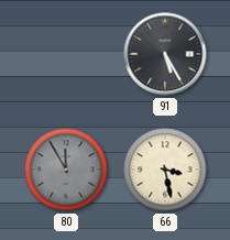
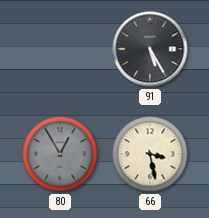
80: 11:55 -> 12:55
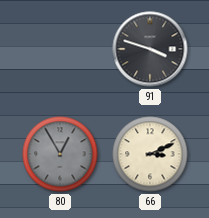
91: 5:25 -> 3:48
66: 3:28 -> 3:11
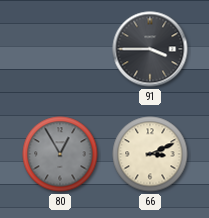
91: 3:48 -> 3:45
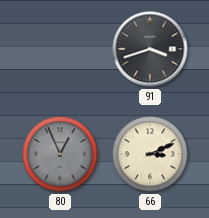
91: 3:45 -> 3:42
80: 12:55 -> 12:56
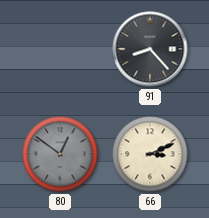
91: 3:42 -> 8:23
80: 12:56 -> 12:51
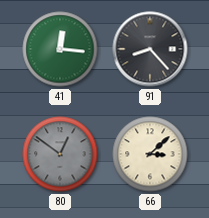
41: none -> 12:16
66: 3:11 -> 3:08
